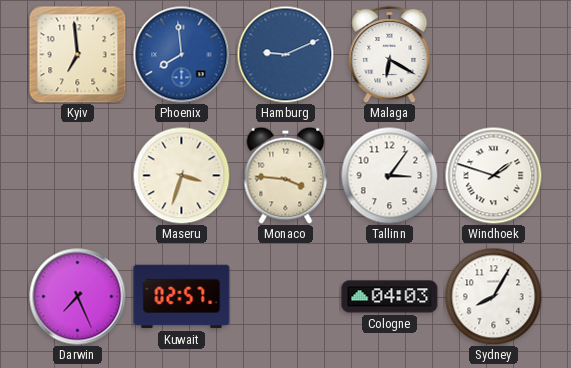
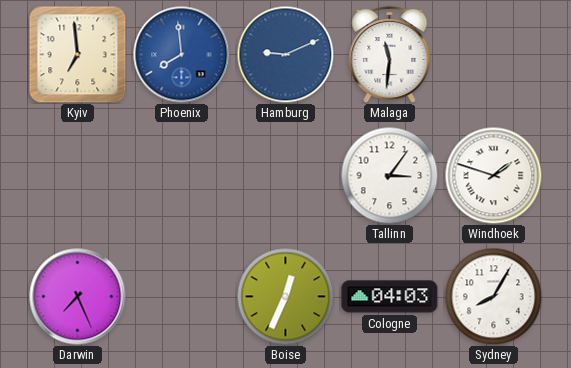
Malaga: 6:20 -> 11:31
Maseru: 3:33 -> none
Monaco: 3:46 -> none
Kuwait: 02:57 -> none
Boise: none -> 12:34
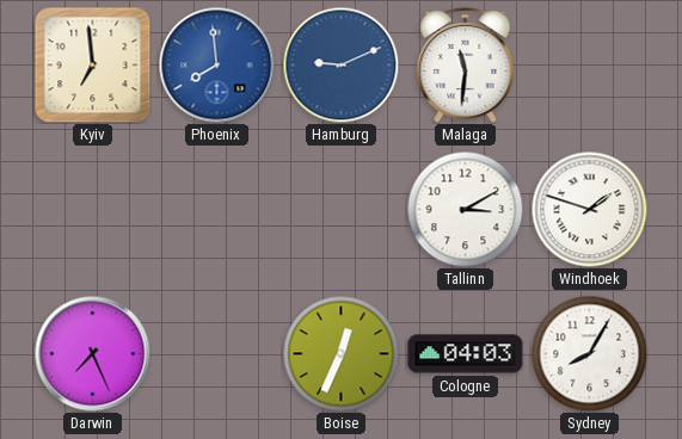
Tallinn: 3:06 -> 3:10
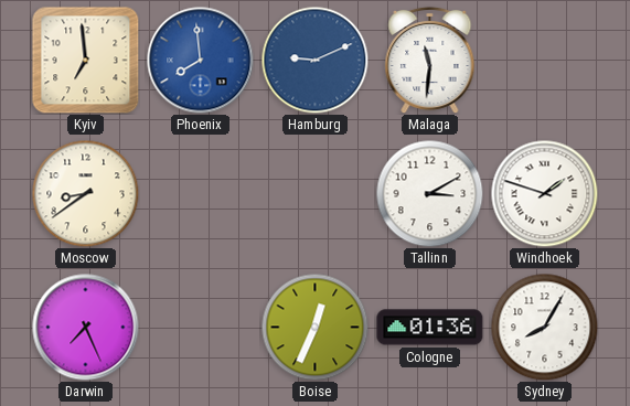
Moscow: none -> 8:39
Cologne: 04:03 -> 01:36
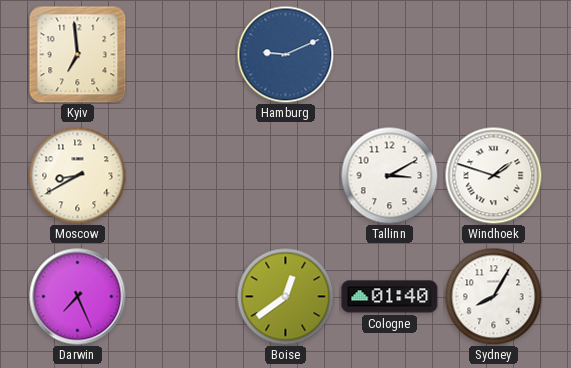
Phoenix: 7:59 -> none
Malaga: 11:31 -> none
Moscow: 8:39 -> 8:40
Boise: 12:34 -> 12:39
Cologne: 01:36 -> 01:40
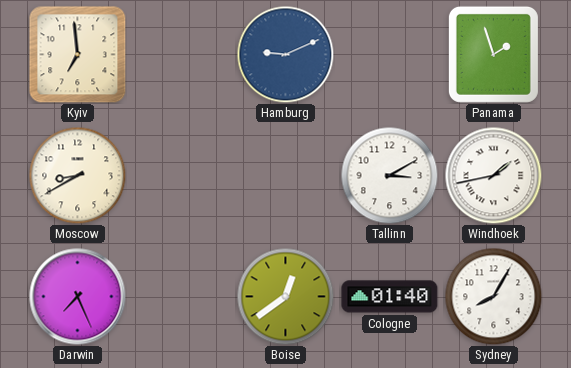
Panama: none -> 1:57
Windhoek: 1:48 -> 1:43
